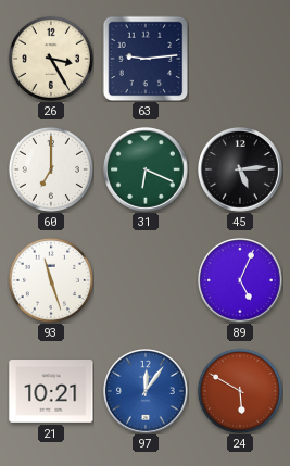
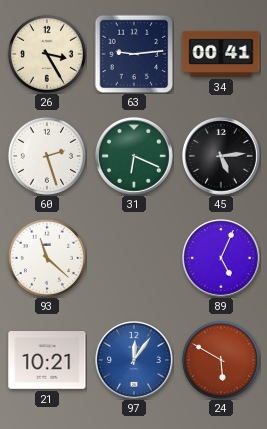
34: none -> 00:41
60: 7:00 -> 2:27
93: 11:27 -> 11:22
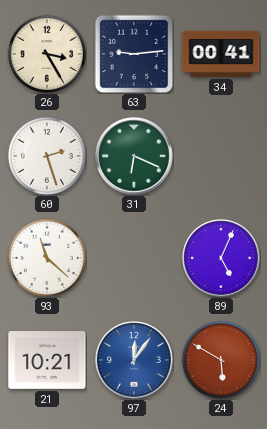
45: 5:14 -> none
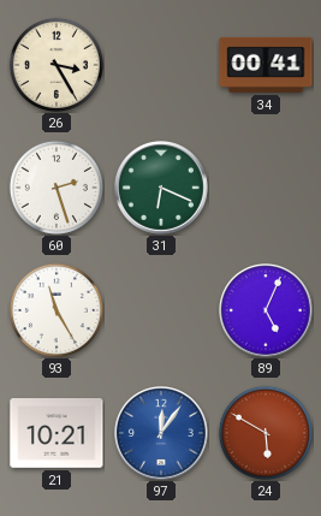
63: 9:14 -> none
93: 11:22 -> 11:25
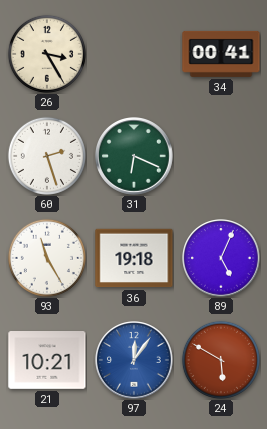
36: none -> 19:18
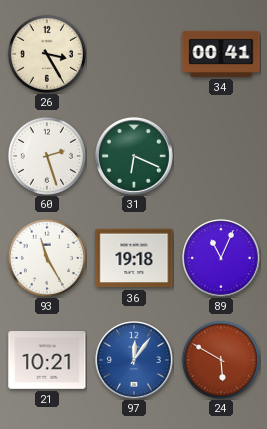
89: 5:04 -> 11:04
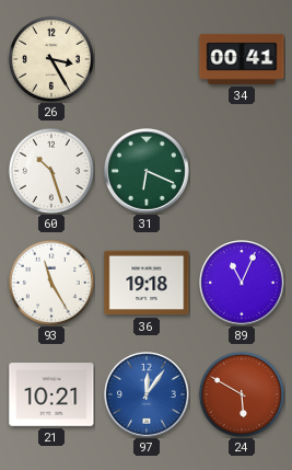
60: 2:27 -> 10:27
